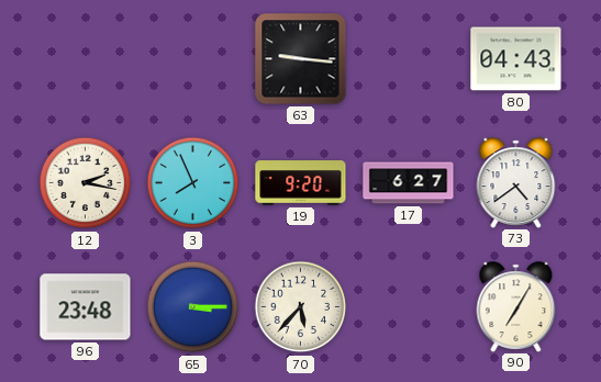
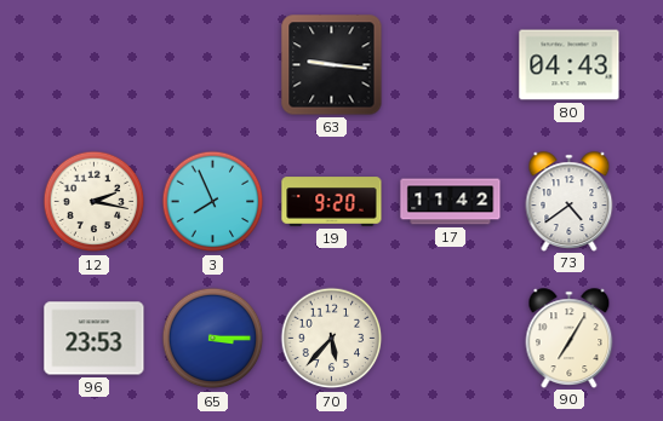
17: 6:27 -> 11:42
96: 23:48 -> 23:53
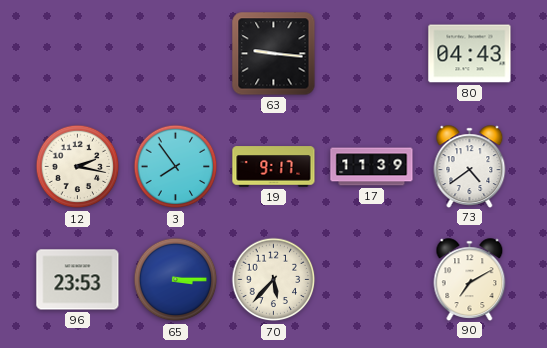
3: 7:56 -> 7:54
19: 9:20 -> 9:17
17: 11:42 -> 11:39
90: 7:05 -> 7:10
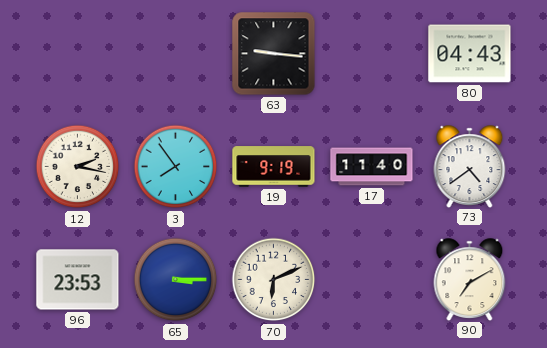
19: 9:17 -> 9:19
17: 11:39 -> 11:40
70: 5:37 -> 6:11
